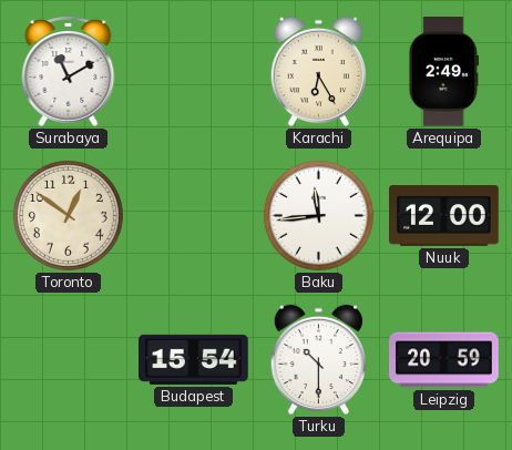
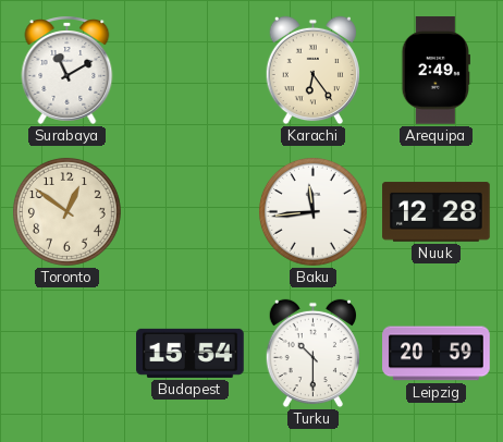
Karachi: 6:25 -> 6:24
Nuuk: 12:00 -> 12:28
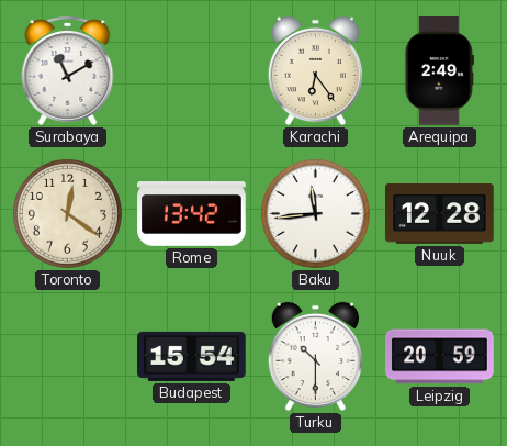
Toronto: 12:51 -> 12:21
Rome: none -> 13:42
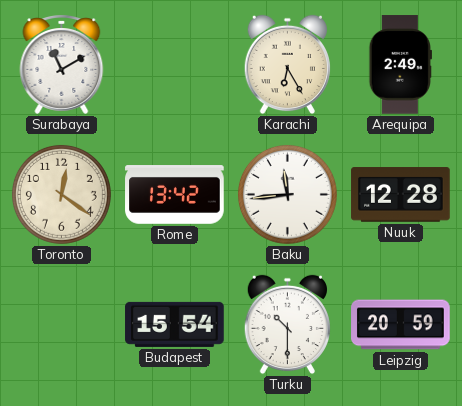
Karachi: 6:24 -> 6:25
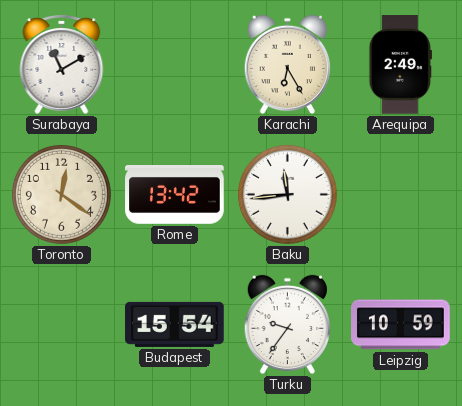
Nuuk: 12:28 -> none
Turku: 10:30 -> 9:36
Leipzig: 20:59 -> 10:59
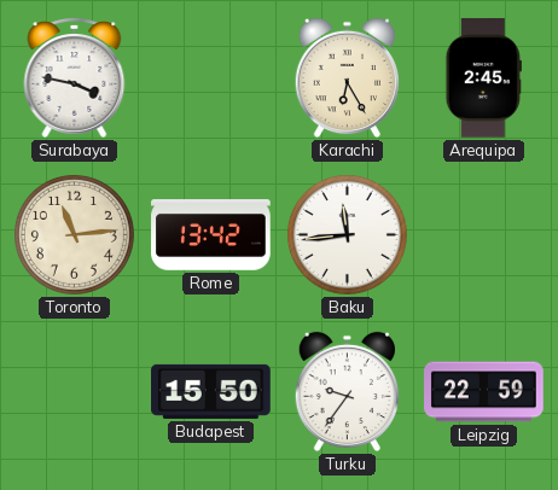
Surabaya: 11:10 -> 3:47
Arequipa: 2:49 -> 2:45
Toronto: 12:21 -> 11:14
Budapest: 15:54 -> 15:50
Leipzig: 10:59 -> 22:59
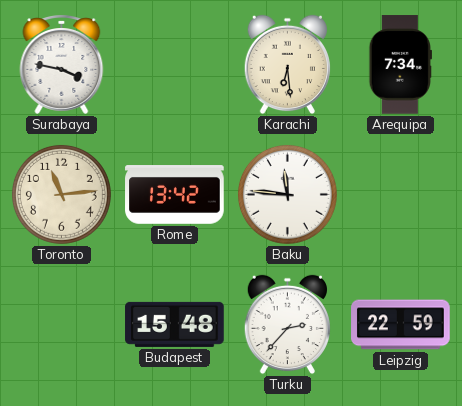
Karachi: 6:25 -> 6:29
Arequipa: 2:45 -> 7:34
Baku: 11:44 -> 11:46
Budapest: 15:50 -> 15:48
Turku: 9:36 -> 2:37
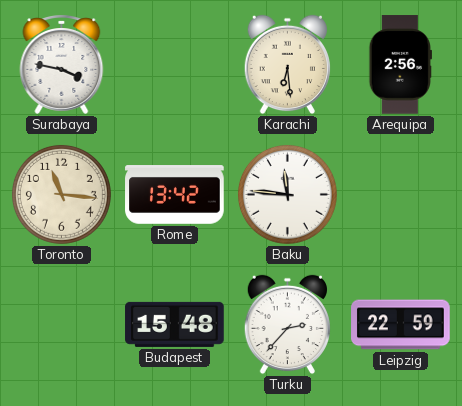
Arequipa: 7:34 -> 2:56
Toronto: 11:14 -> 11:16
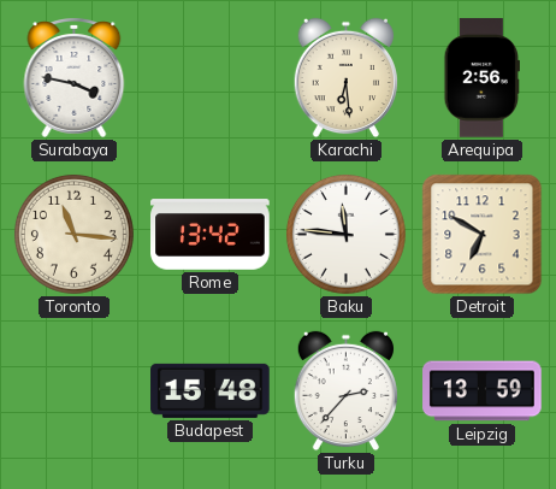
Detroit: none -> 6:50
Leipzig: 22:59 -> 13:59
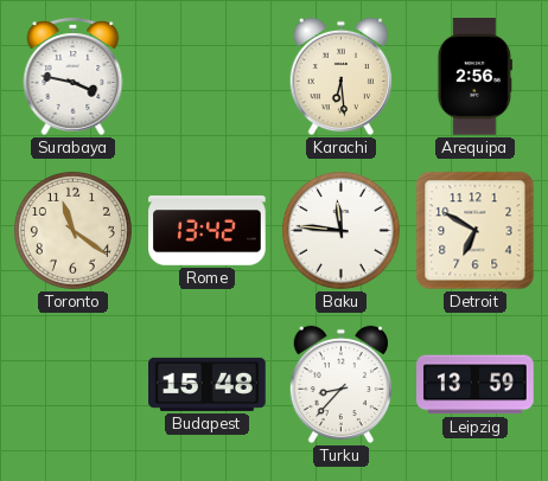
Toronto: 11:16 -> 11:21
Turku: 2:37 -> 8:37
